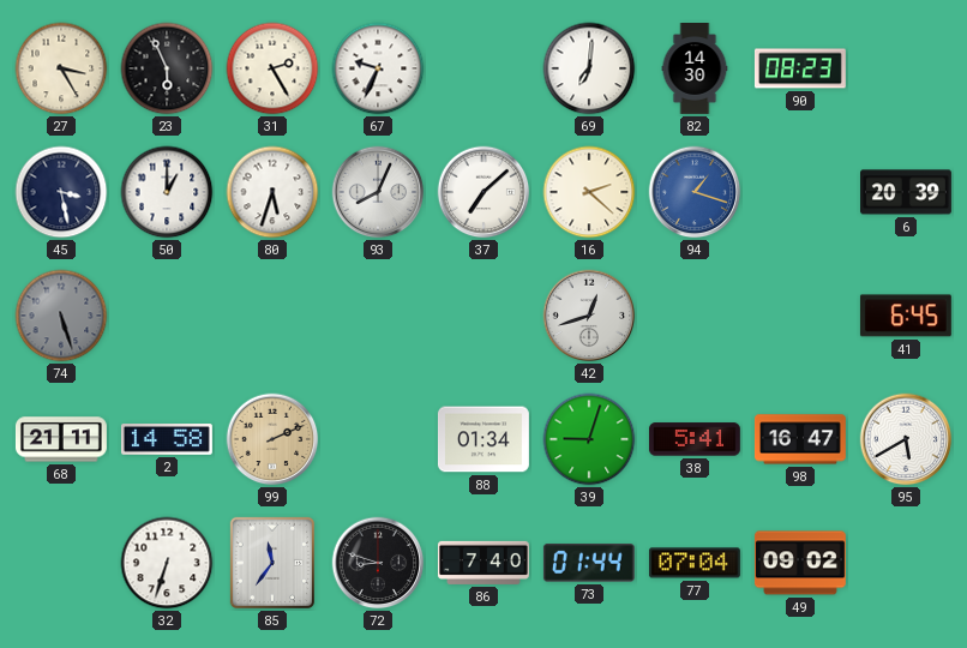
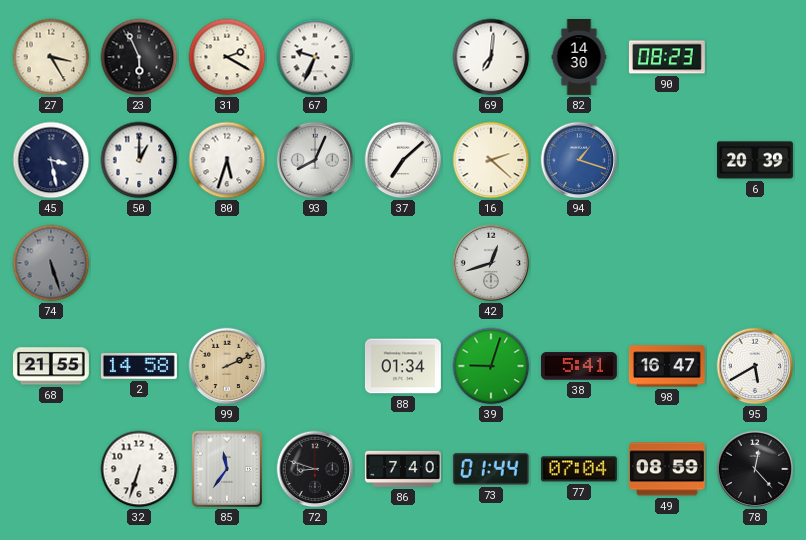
31: 2:25 -> 2:20
41: 6:45 -> none
68: 21:11 -> 21:55
49: 09:02 -> 08:59
78: none -> 12:23
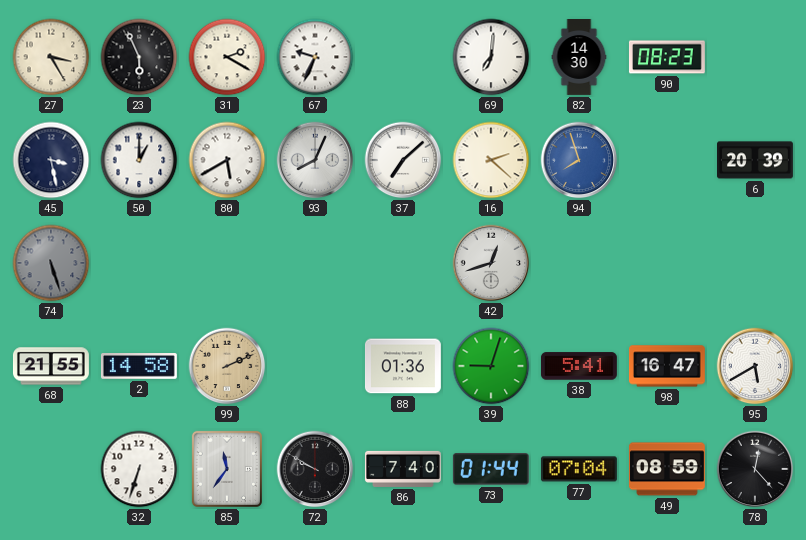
80: 5:33 -> 5:40
94: 1:18 -> 7:57
88: 01:34 -> 01:36
72: 8:48 -> 9:50
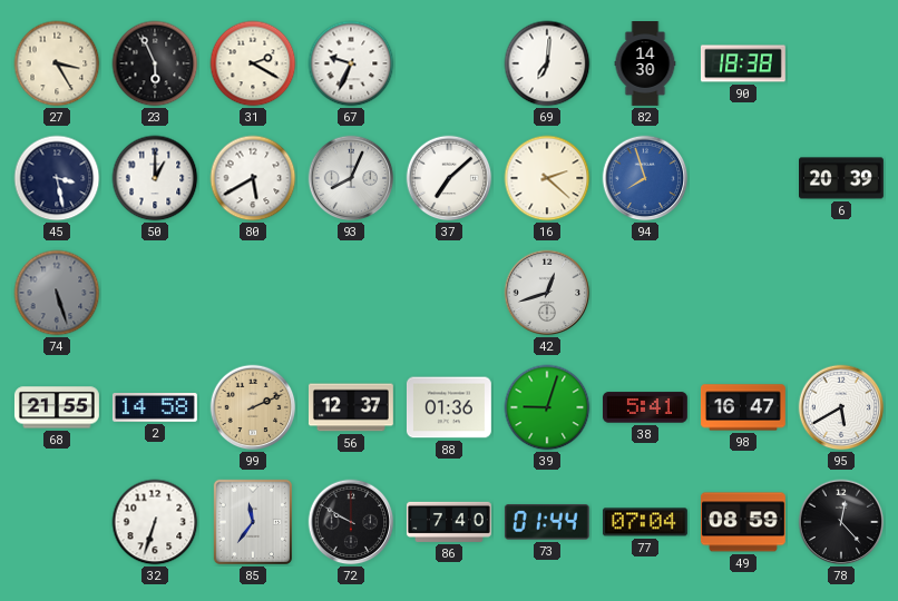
90: 08:23 -> 18:38
56: none -> 12:37
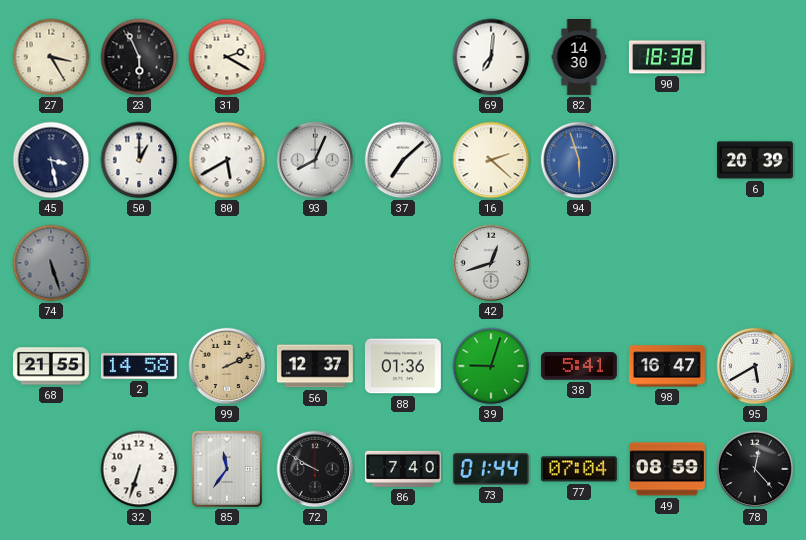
67: 9:34 -> none
94: 7:57 -> 5:57
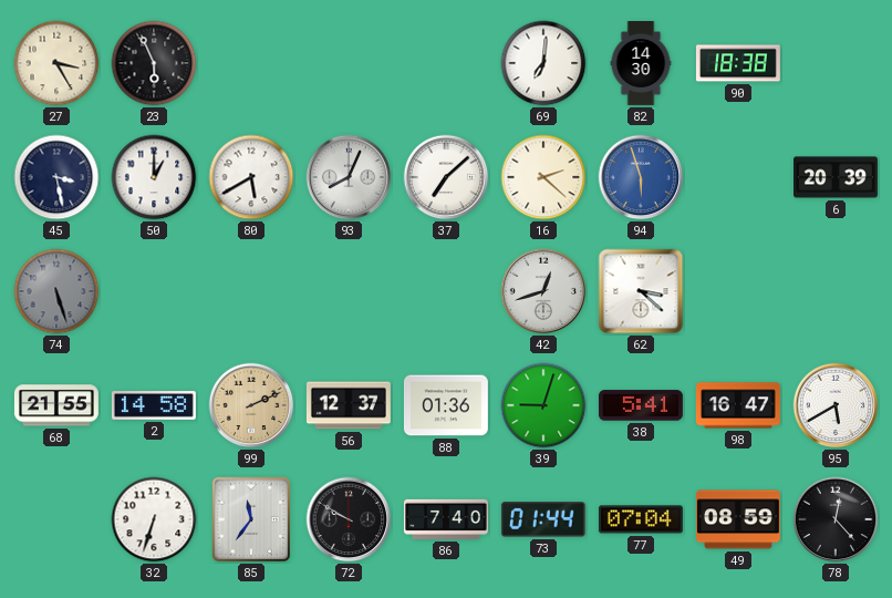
31: 2:20 -> none
62: none -> 3:22
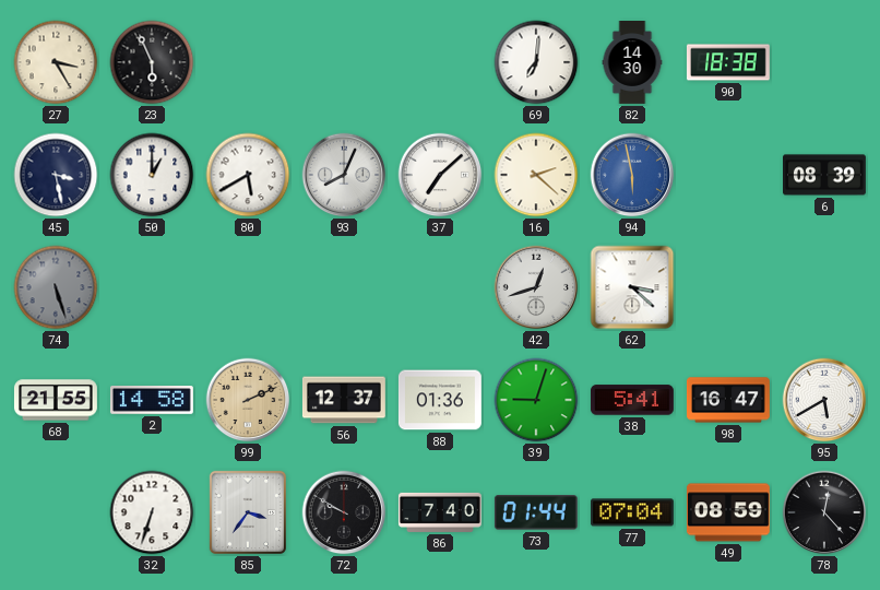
94: 5:57 -> 5:58
6: 20:39 -> 08:39
85: 11:36 -> 3:36
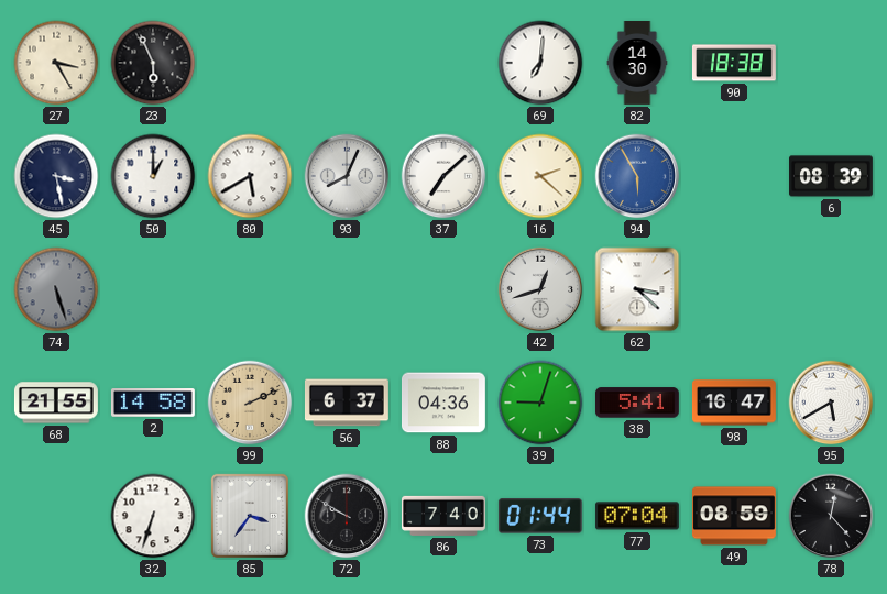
94: 5:58 -> 5:55
56: 12:37 -> 6:37
88: 01:36 -> 04:36
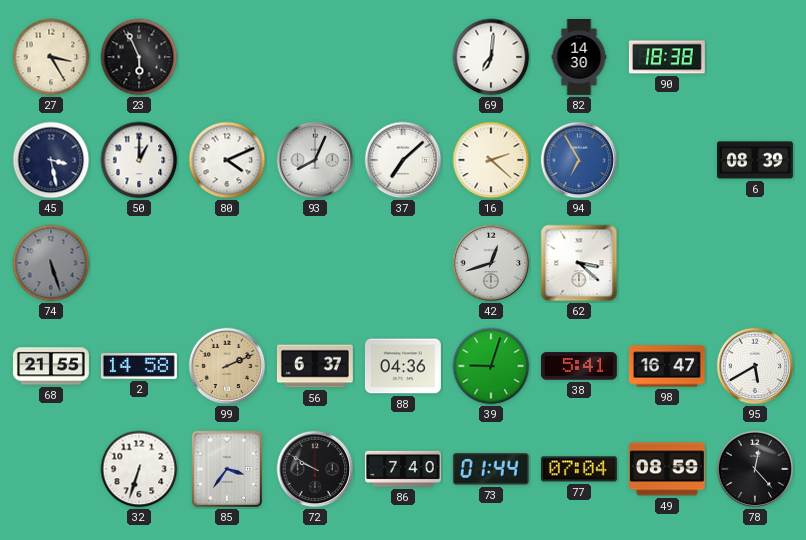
80: 5:40 -> 4:11
94: 5:55 -> 6:55
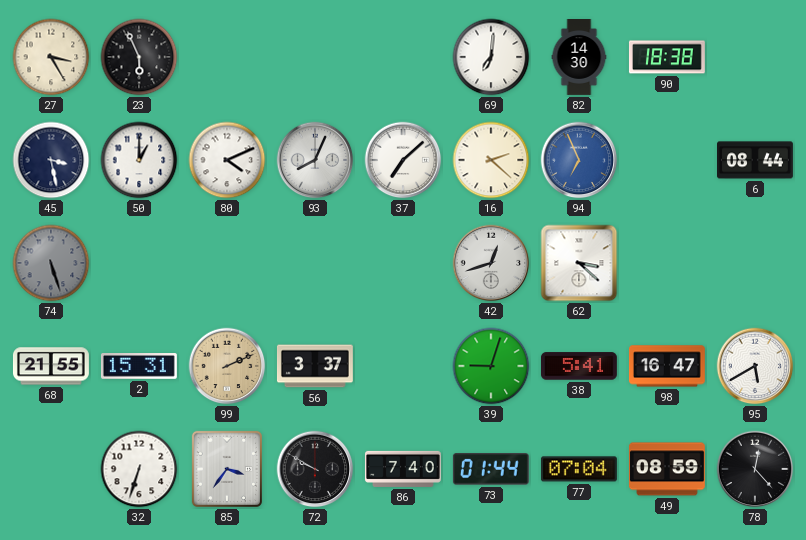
94: 6:55 -> 6:56
6: 08:39 -> 08:44
2: 14:58 -> 15:31
56: 6:37 -> 3:37
88: 04:36 -> none
